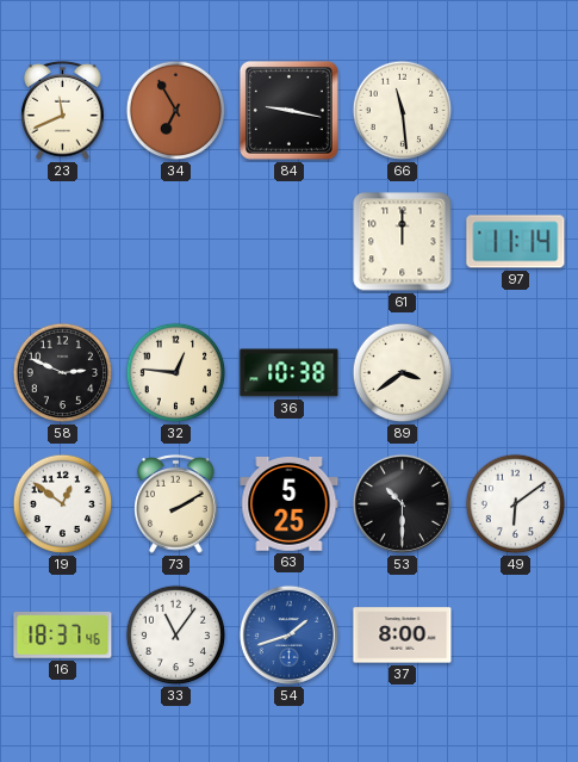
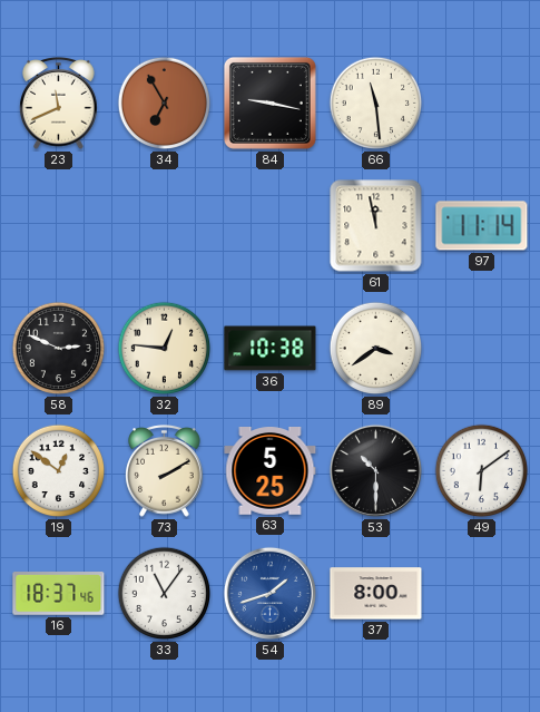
61: 12:00 -> 11:58
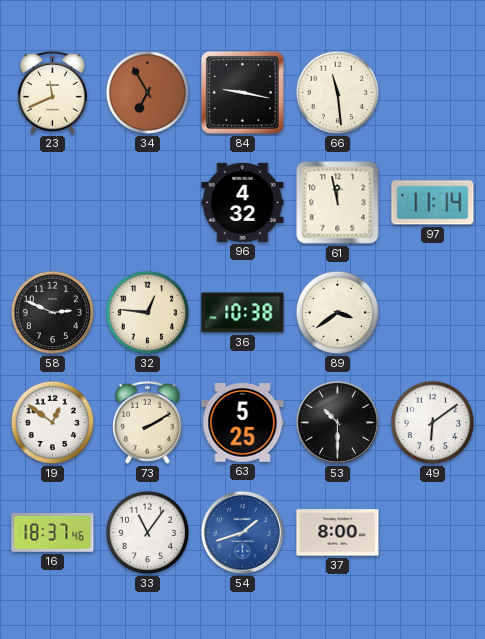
96: none -> 4:32
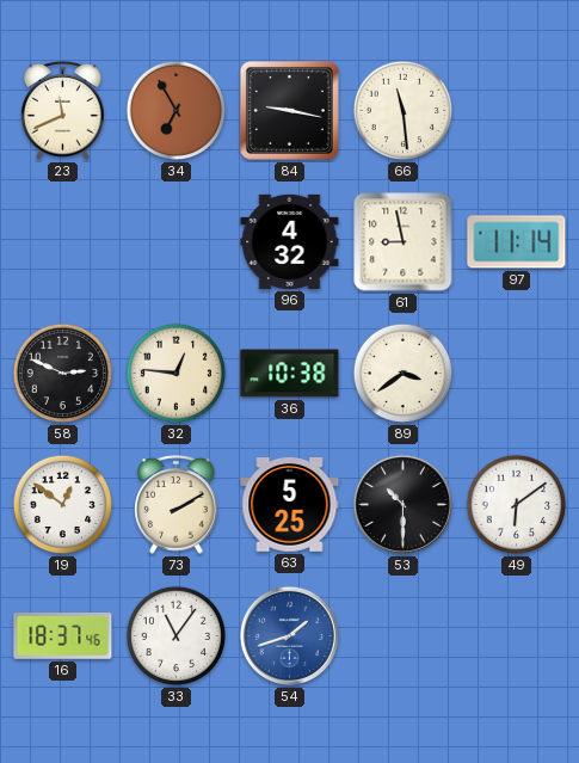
61: 11:58 -> 8:58
37: 8:00 -> none
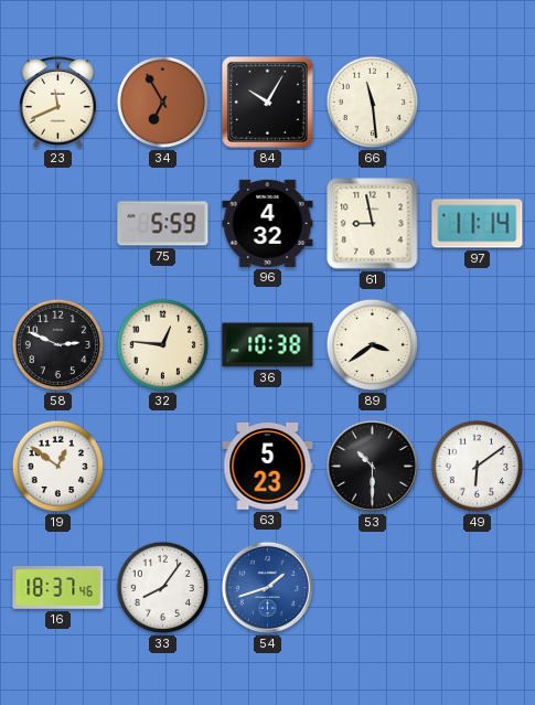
84: 9:17 -> 10:05
75: none -> 5:59
73: 2:10 -> none
63: 5:25 -> 5:23
33: 11:06 -> 8:06
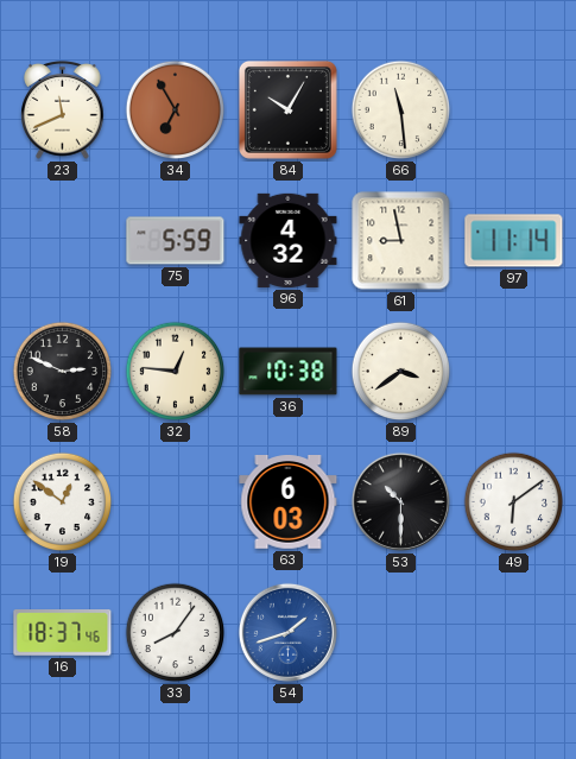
63: 5:23 -> 6:03
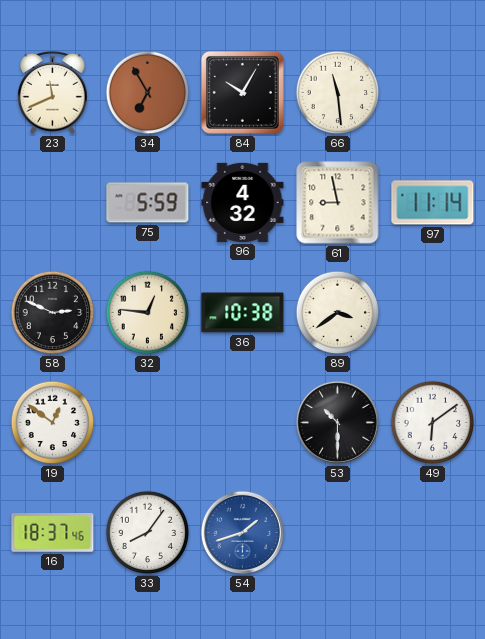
63: 6:03 -> none
